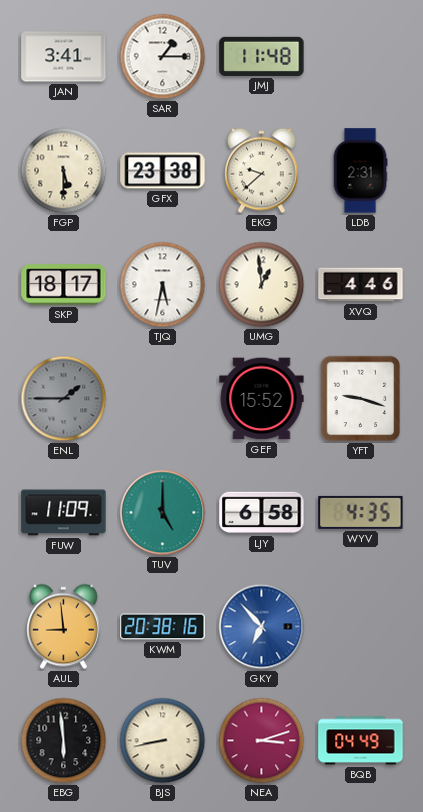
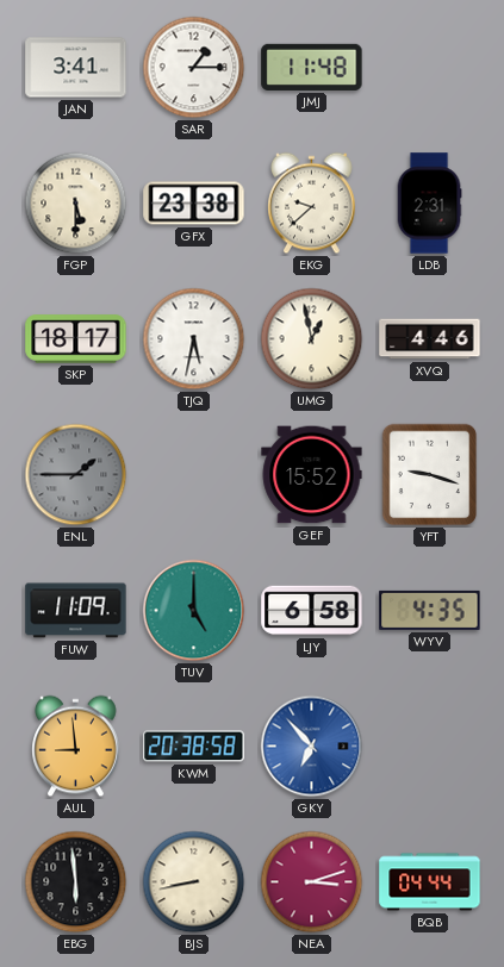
UMG: 12:59 -> 12:58
KWM: 20:38:16 -> 20:38:58
BQB: 04:49 -> 04:44
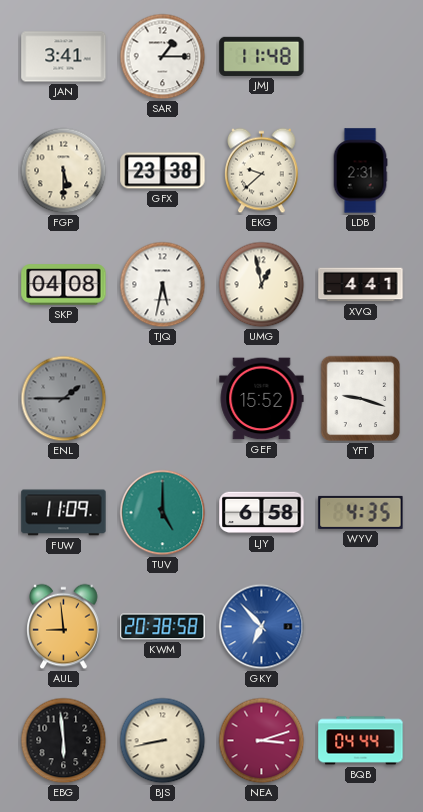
SKP: 18:17 -> 04:08
XVQ: 4:46 -> 4:41
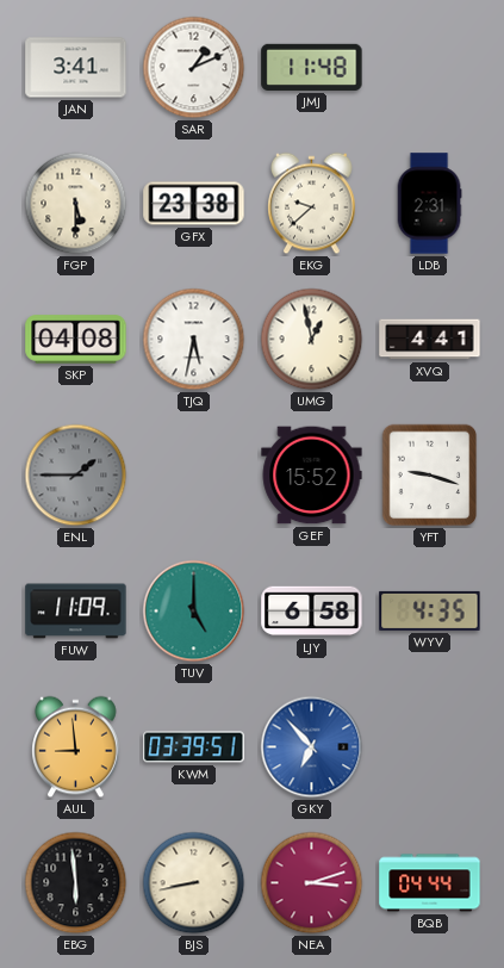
SAR: 1:15 -> 1:11
KWM: 20:38 -> 03:39
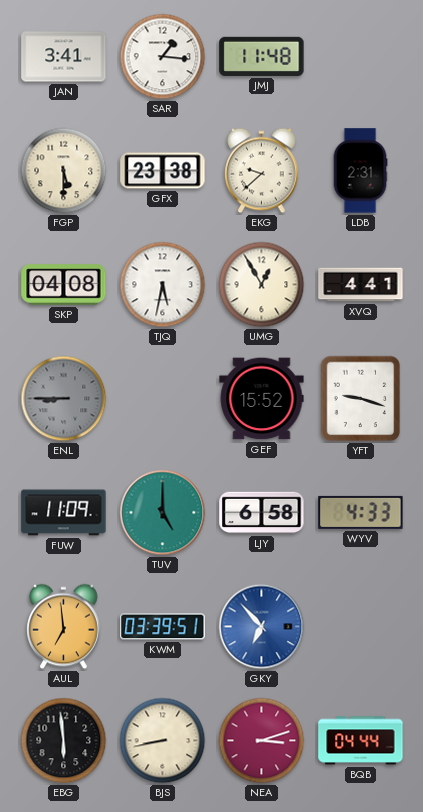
SAR: 1:11 -> 1:16
UMG: 12:58 -> 12:55
ENL: 1:45 -> 8:45
WYV: 4:35 -> 4:33
AUL: 8:59 -> 6:59
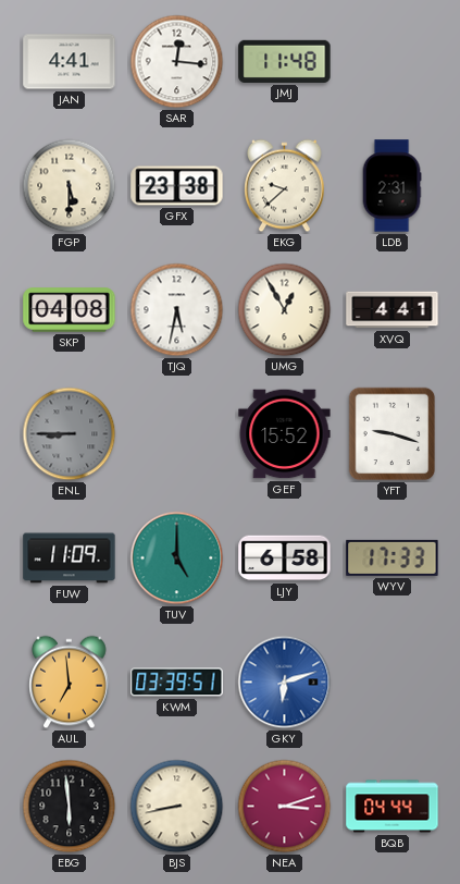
JAN: 3:41 -> 4:41
SAR: 1:16 -> 12:16
WYV: 4:33 -> 17:33
GKY: 6:53 -> 6:12
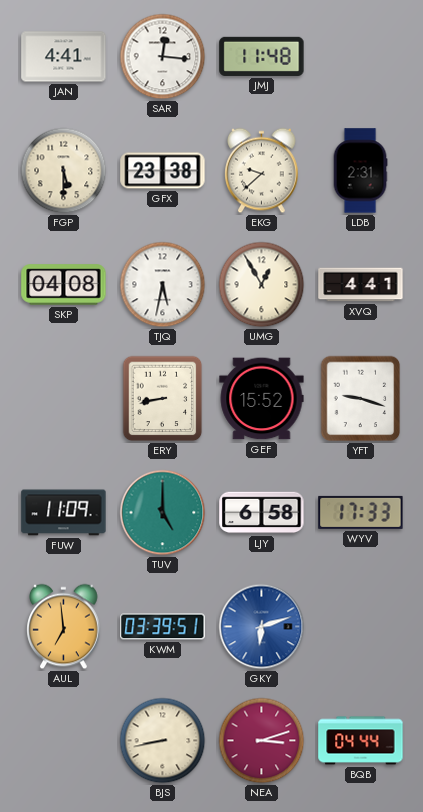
ENL: 8:45 -> none
ERY: none -> 8:43
EBG: 5:59 -> none
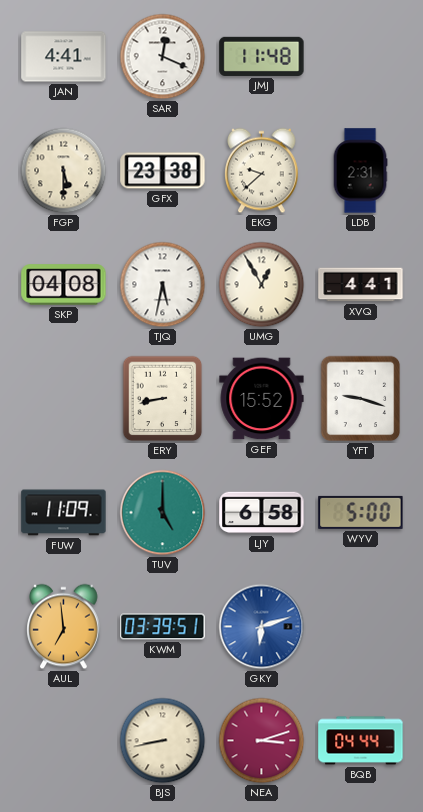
SAR: 12:16 -> 12:19
WYV: 17:33 -> 5:00
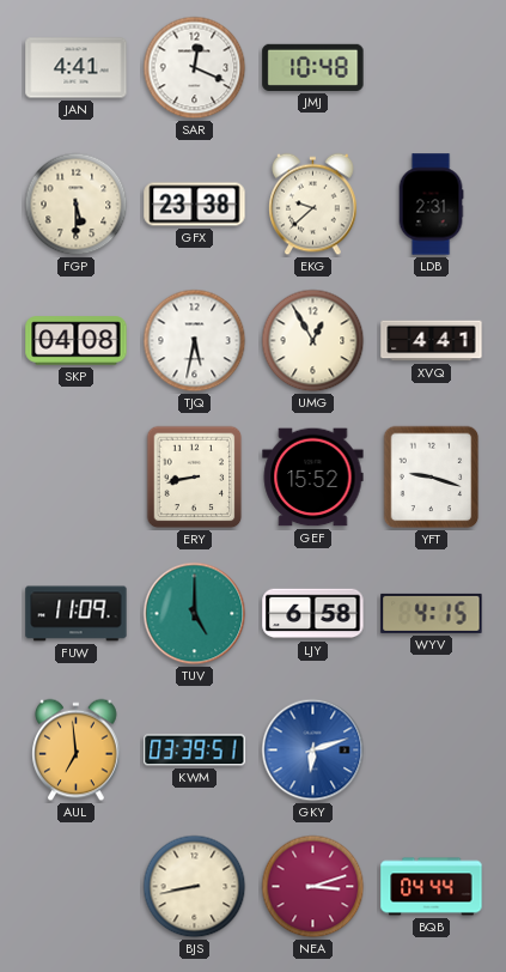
JMJ: 11:48 -> 10:48
WYV: 5:00 -> 4:15
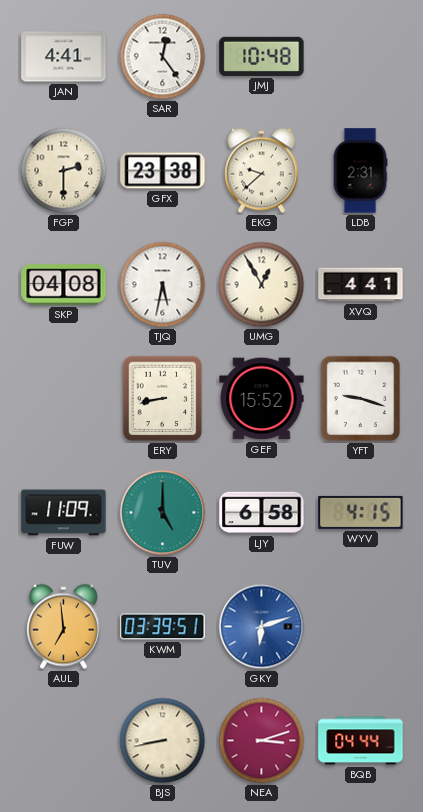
SAR: 12:19 -> 12:24
FGP: 5:30 -> 2:30
